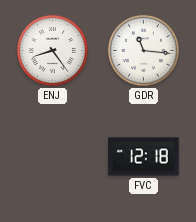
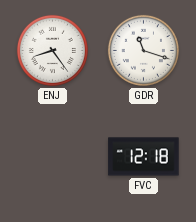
GDR: 11:16 -> 11:18
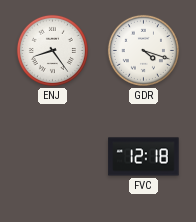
GDR: 11:18 -> 4:18
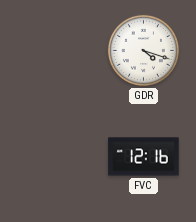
ENJ: 8:24 -> none
FVC: 12:18 -> 12:16
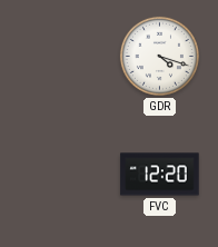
FVC: 12:16 -> 12:20
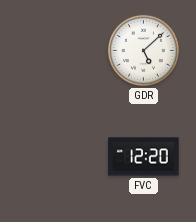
GDR: 4:18 -> 5:08
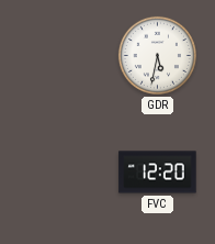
GDR: 5:08 -> 5:32
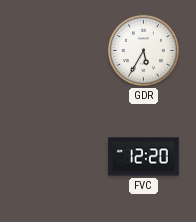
GDR: 5:32 -> 5:35
